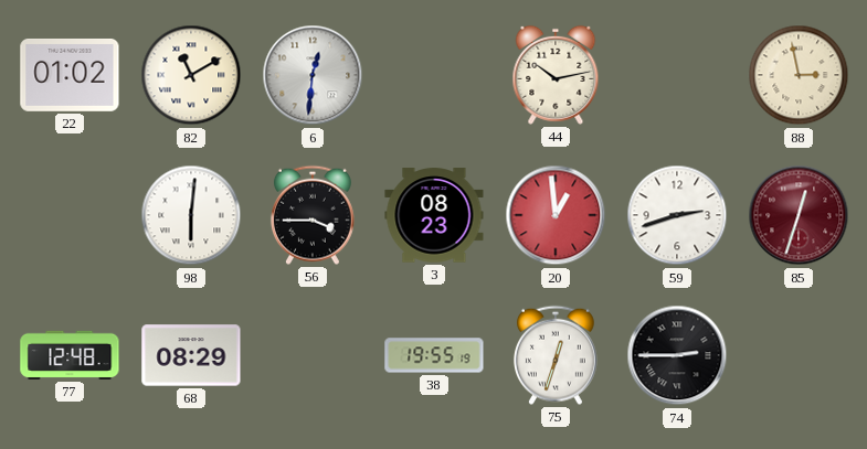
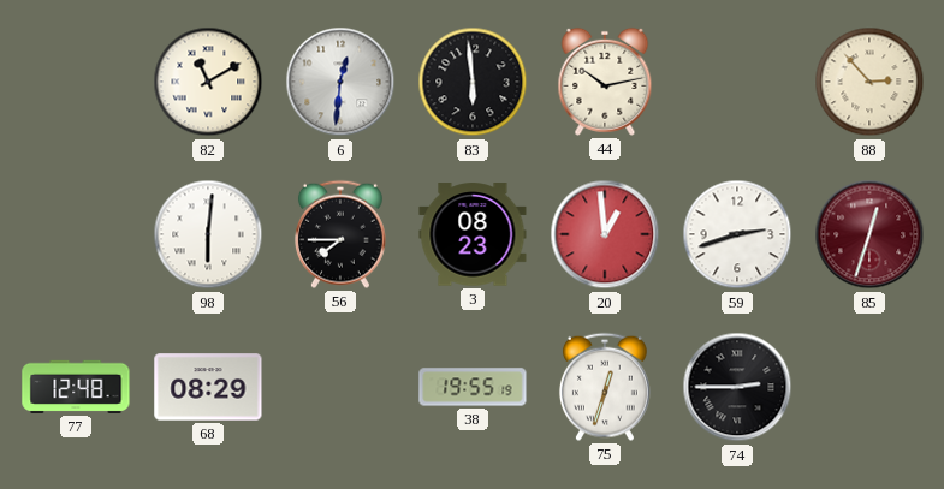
22: 01:02 -> none
83: none -> 5:59
88: 2:58 -> 2:53
56: 3:45 -> 7:45
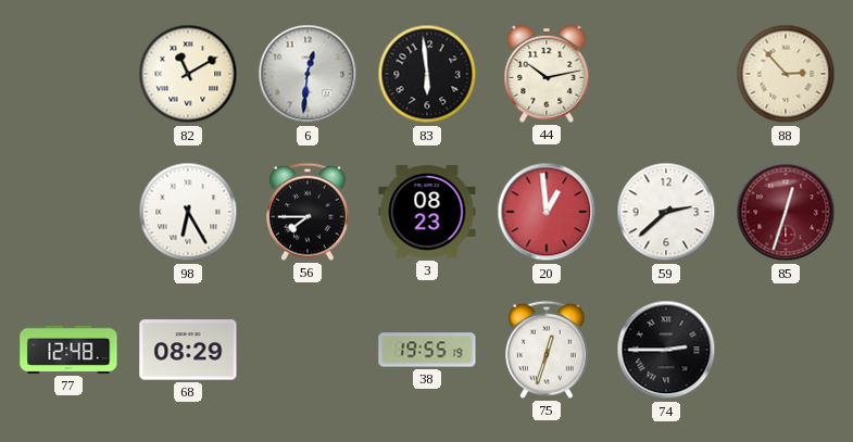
98: 6:01 -> 6:25
59: 2:42 -> 2:38
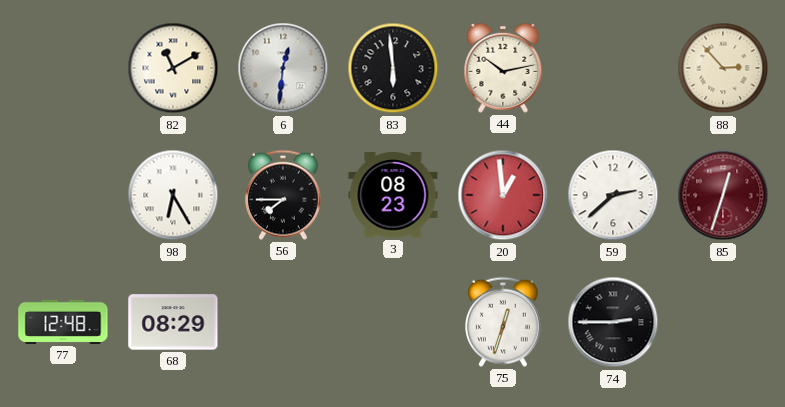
38: 19:55 -> none
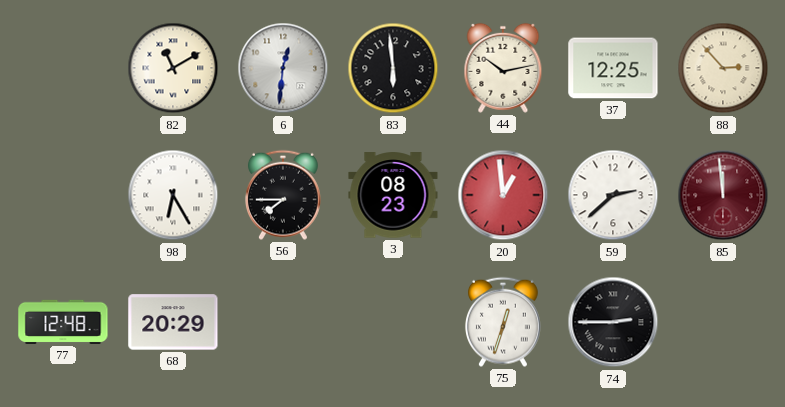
37: none -> 12:25
85: 12:33 -> 11:59
68: 08:29 -> 20:29
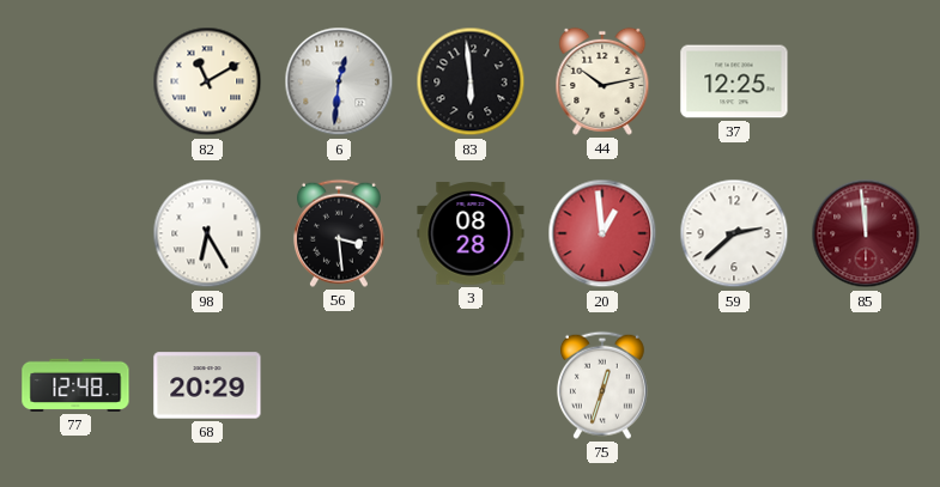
88: 2:53 -> none
56: 7:45 -> 3:29
3: 08:23 -> 08:28
74: 2:45 -> none
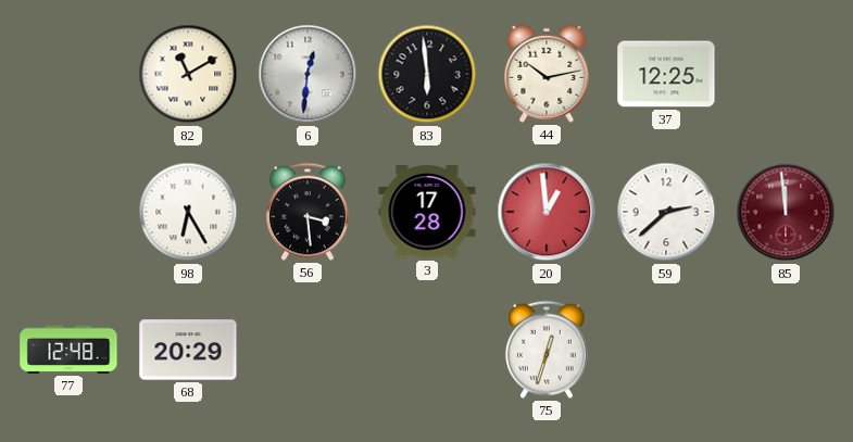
3: 08:28 -> 17:28
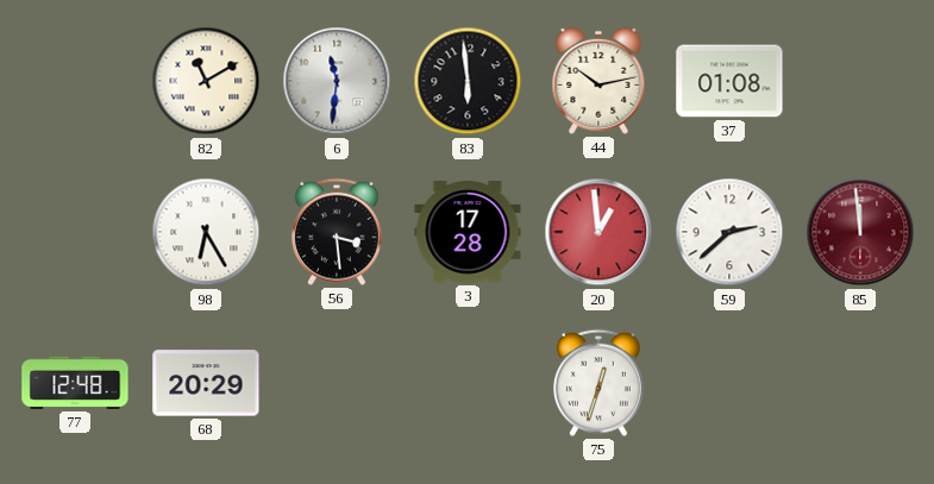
6: 12:31 -> 11:31
37: 12:25 -> 01:08
